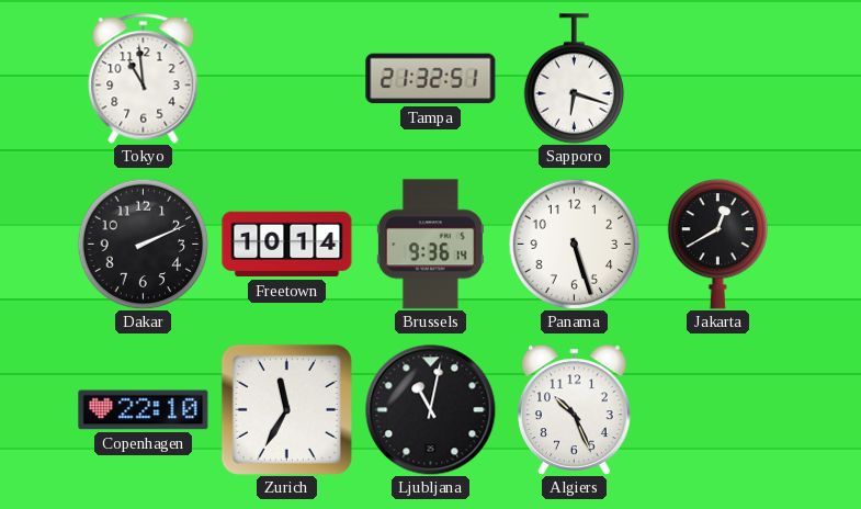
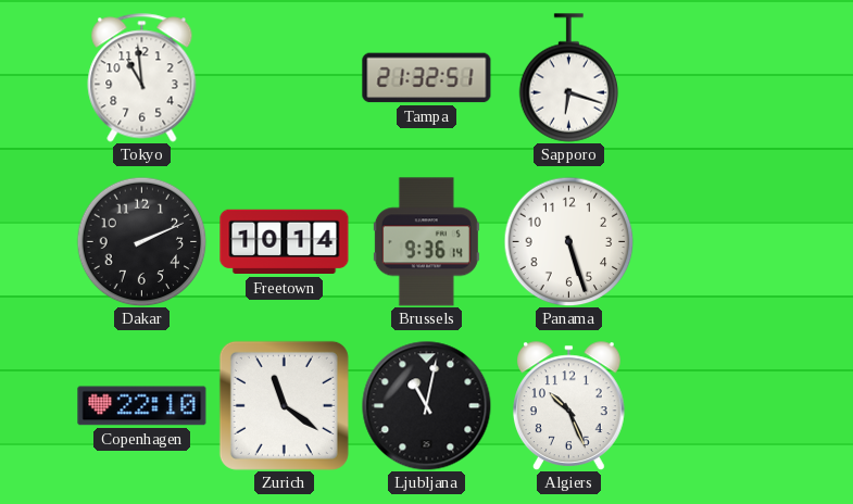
Jakarta: 12:40 -> none
Zurich: 11:35 -> 11:21
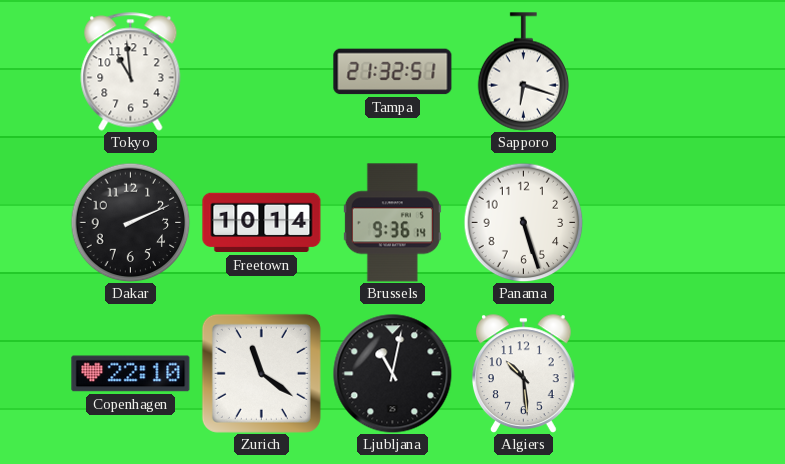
Algiers: 10:26 -> 10:29
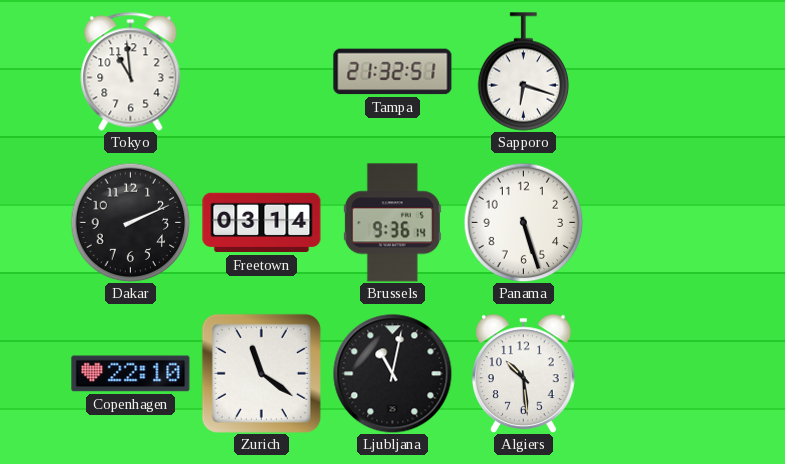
Freetown: 10:14 -> 03:14
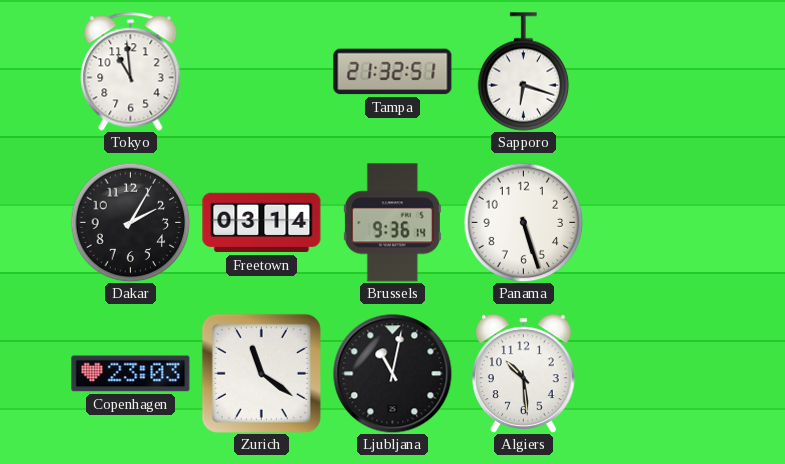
Dakar: 2:11 -> 2:05
Copenhagen: 22:10 -> 23:03
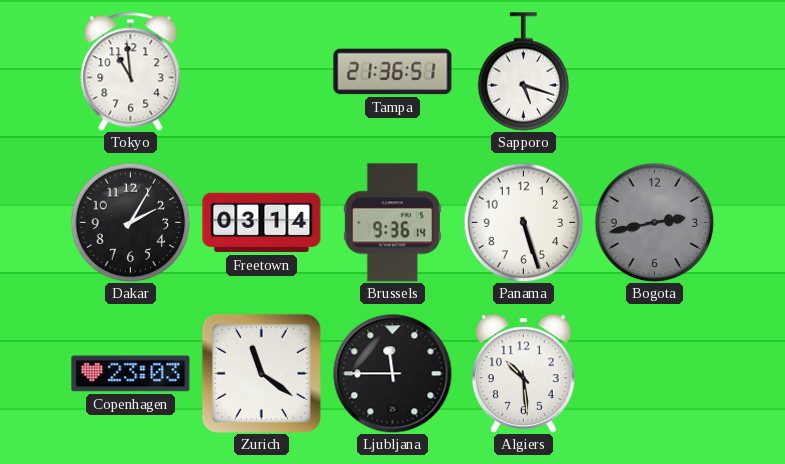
Tampa: 21:32 -> 21:36
Sapporo: 6:18 -> 5:18
Bogota: none -> 2:43
Ljubljana: 11:02 -> 11:45
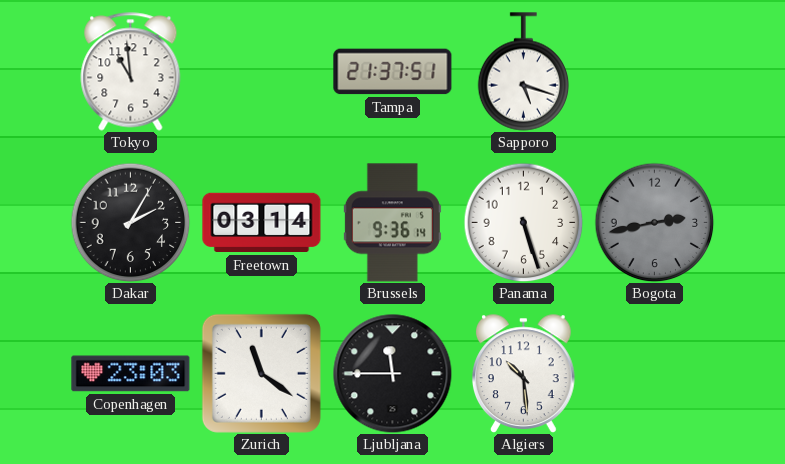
Tampa: 21:36 -> 21:37
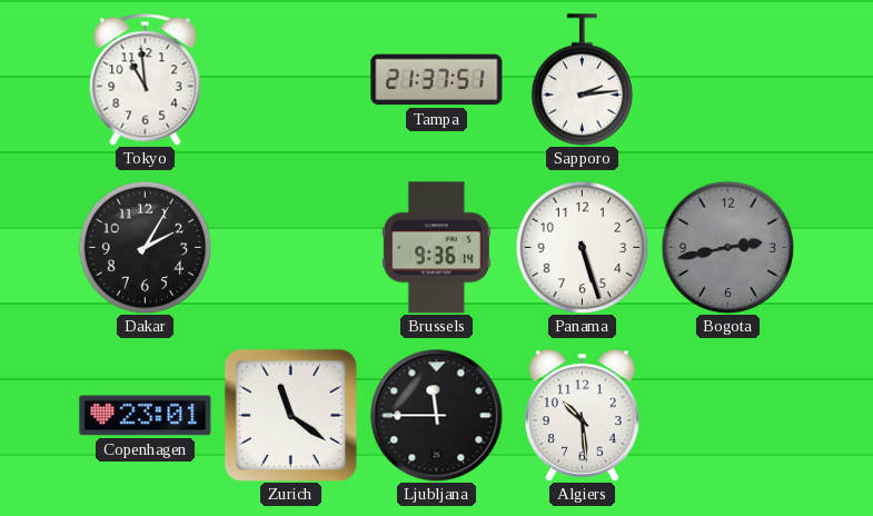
Sapporo: 5:18 -> 2:14
Freetown: 03:14 -> none
Copenhagen: 23:03 -> 23:01
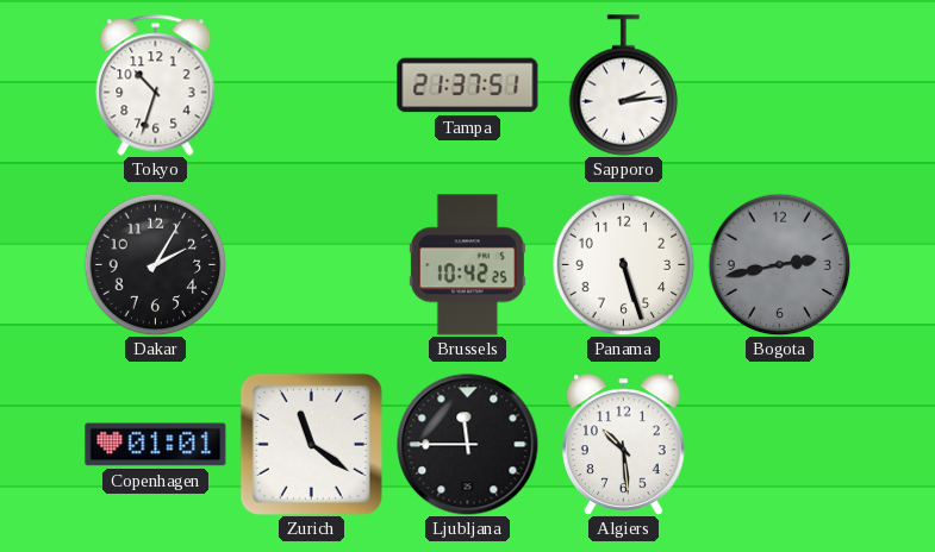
Tokyo: 10:59 -> 10:33
Brussels: 9:36 -> 10:42
Copenhagen: 23:01 -> 01:01
